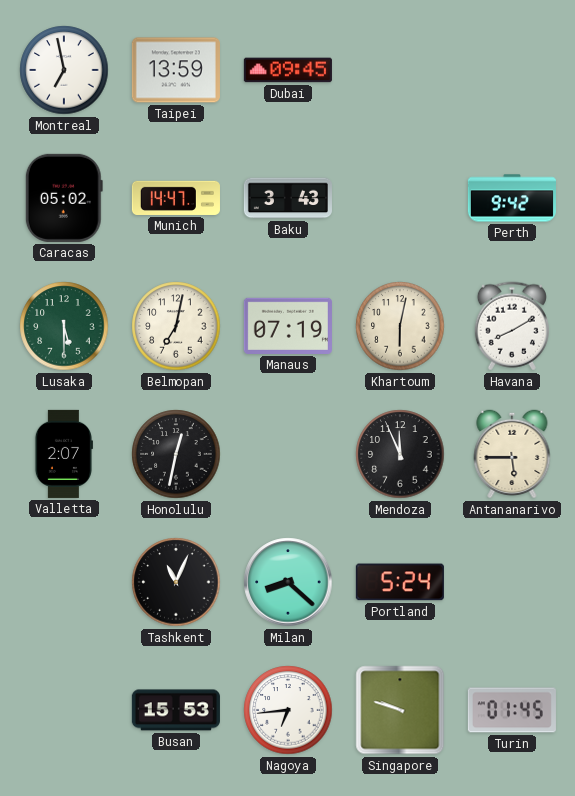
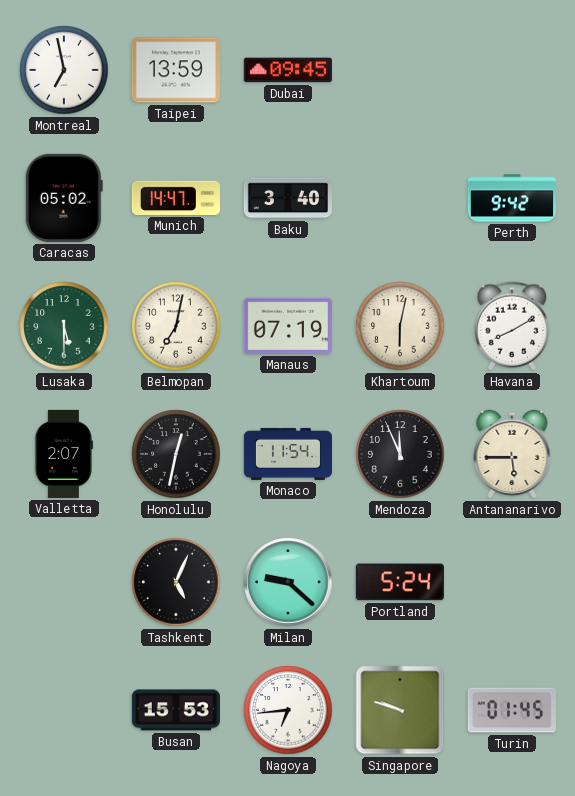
Baku: 3:43 -> 3:40
Monaco: none -> 11:54
Tashkent: 11:04 -> 5:04
Milan: 8:22 -> 9:22
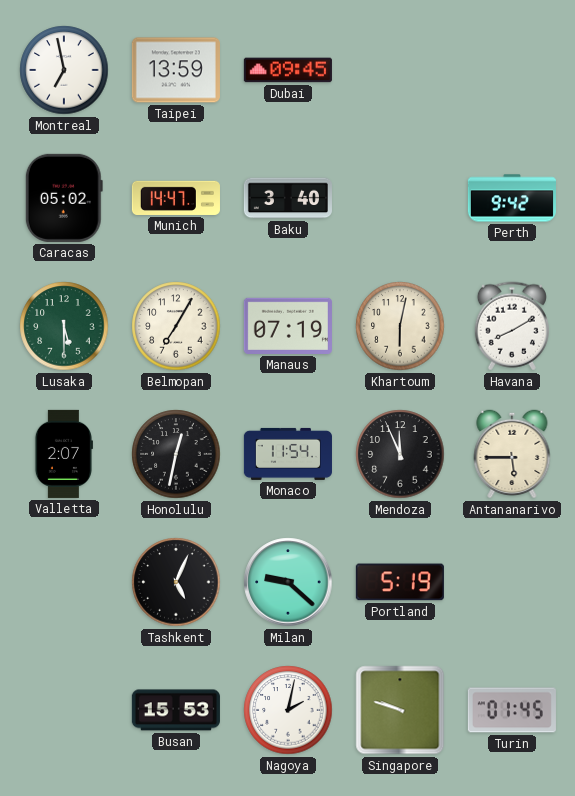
Belmopan: 7:02 -> 7:05
Portland: 5:24 -> 5:19
Nagoya: 6:44 -> 2:02
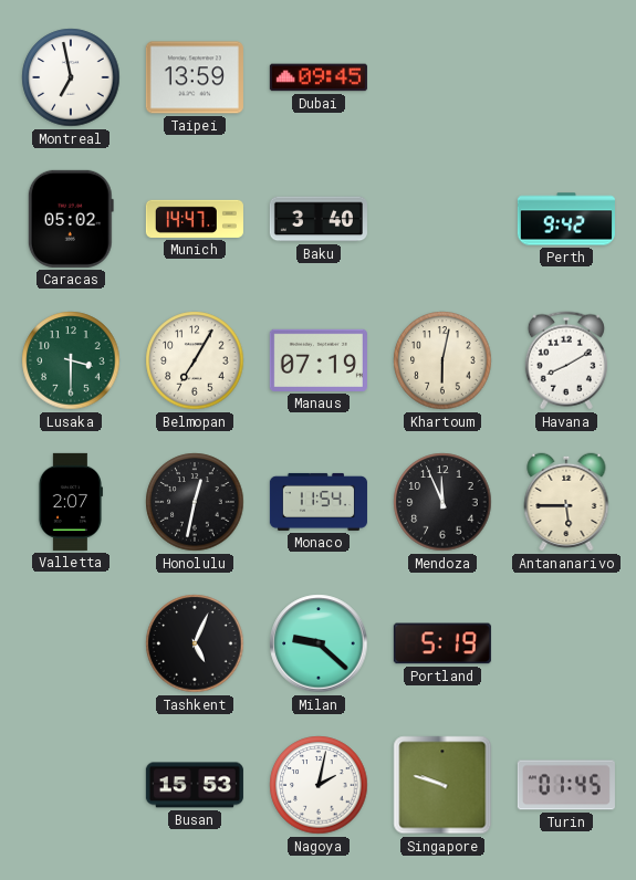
Lusaka: 5:30 -> 3:30
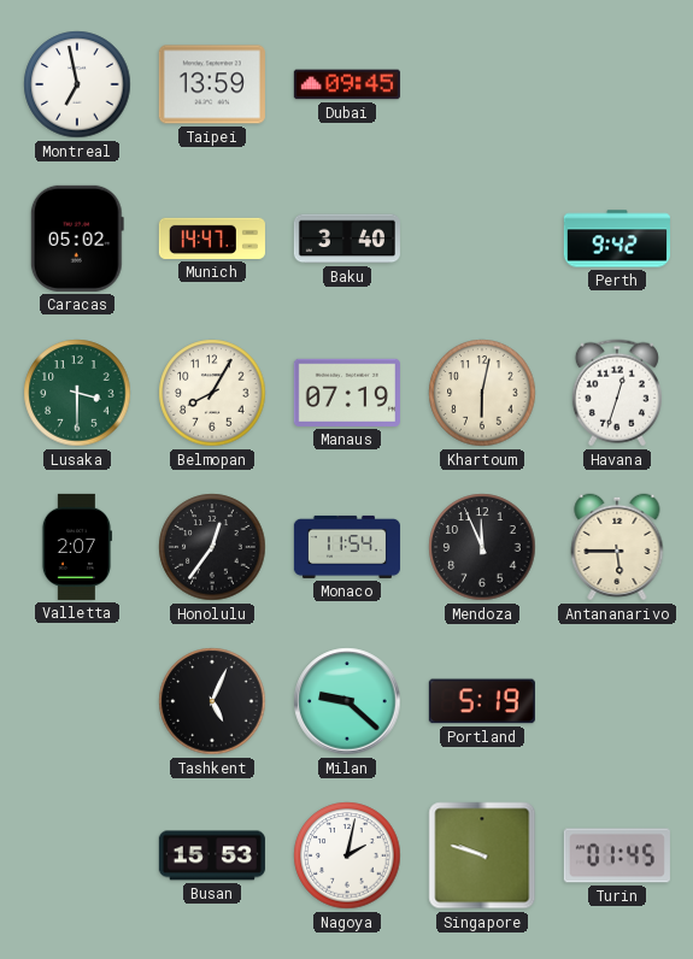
Belmopan: 7:05 -> 8:05
Havana: 8:10 -> 12:33
Honolulu: 12:32 -> 12:36
